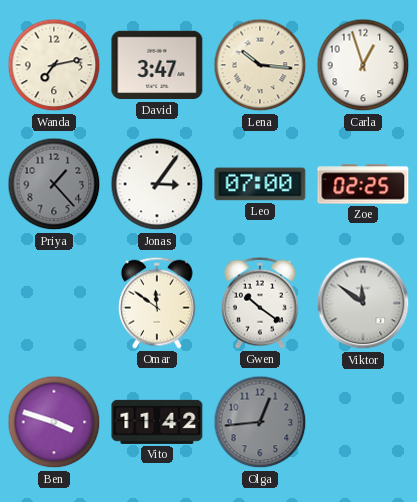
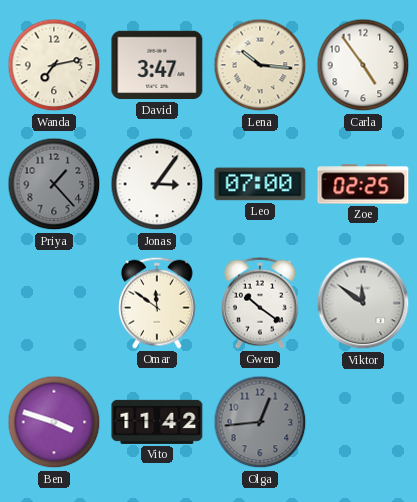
Carla: 12:57 -> 4:54
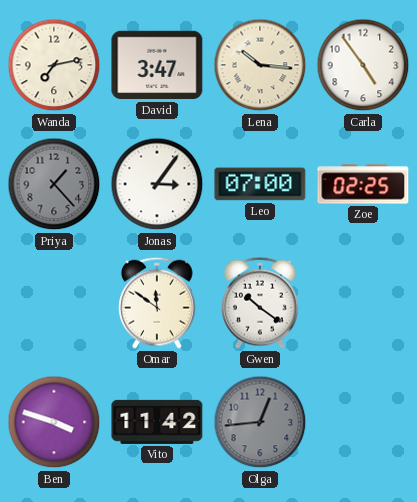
Viktor: 11:51 -> none
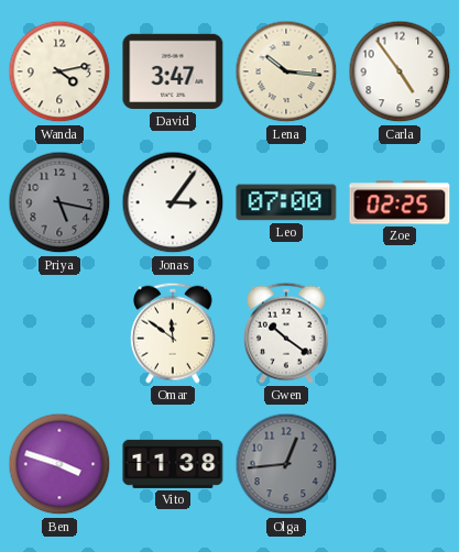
Wanda: 7:13 -> 4:13
Priya: 1:23 -> 5:17
Vito: 11:42 -> 11:38
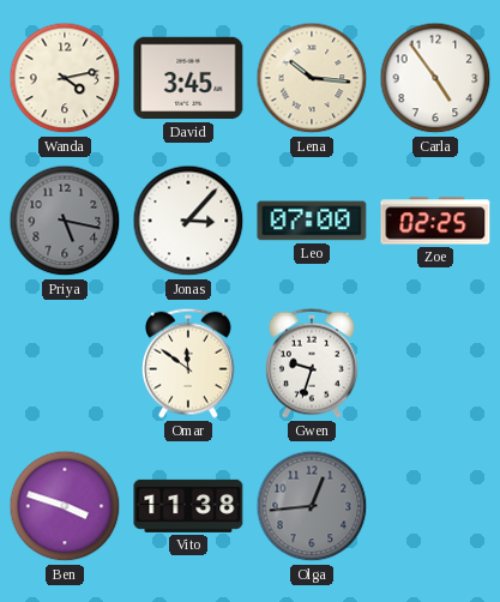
David: 3:47 -> 3:45
Jonas: 3:06 -> 3:07
Gwen: 10:21 -> 9:33
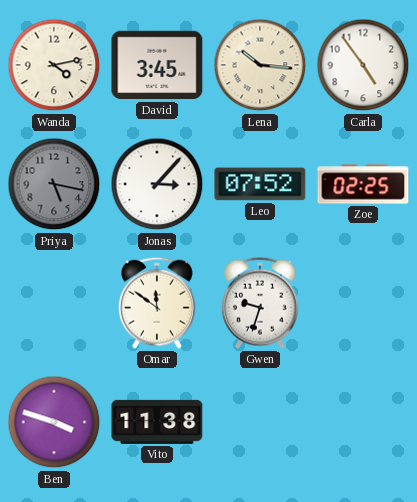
Leo: 07:00 -> 07:52
Olga: 12:44 -> none
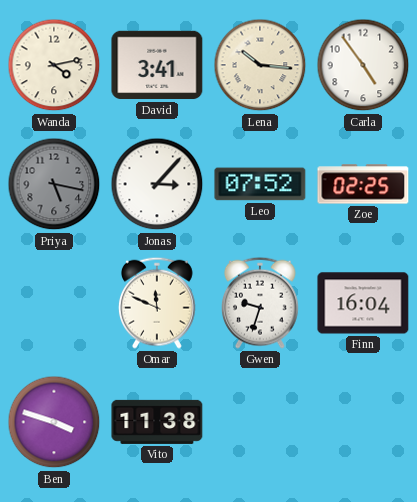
David: 3:45 -> 3:41
Omar: 11:51 -> 11:49
Finn: none -> 16:04
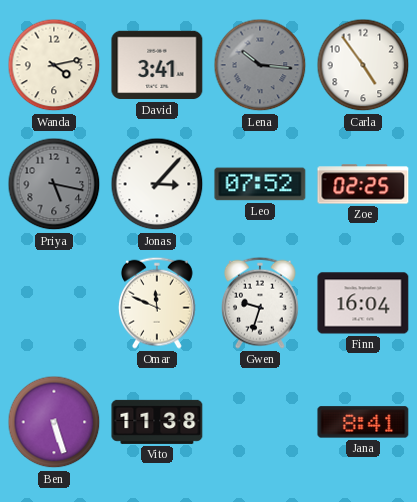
Lena dial: cream -> grey
Ben: 3:48 -> 5:27
Jana: none -> 8:41
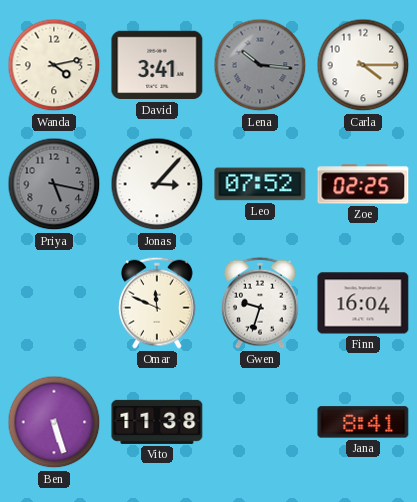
Carla: 4:54 -> 4:15
